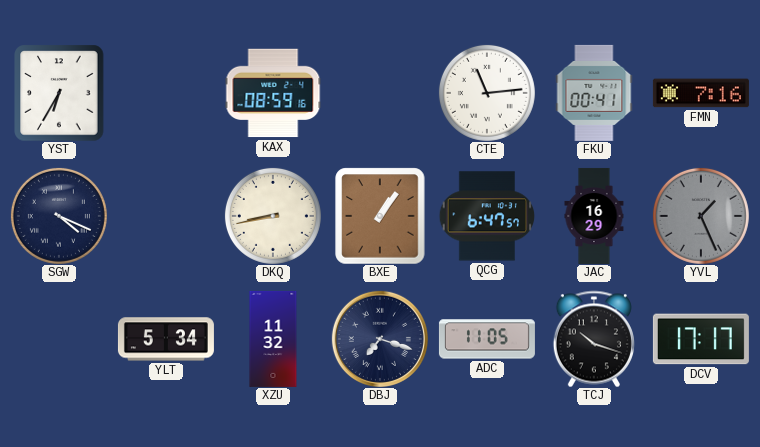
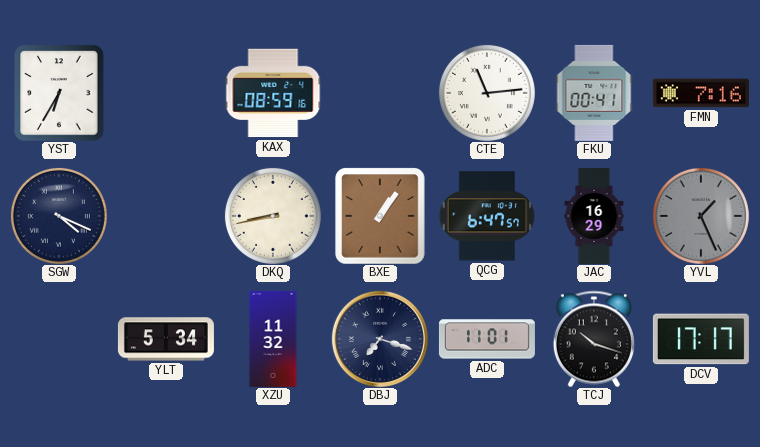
ADC: 11:05 -> 11:01
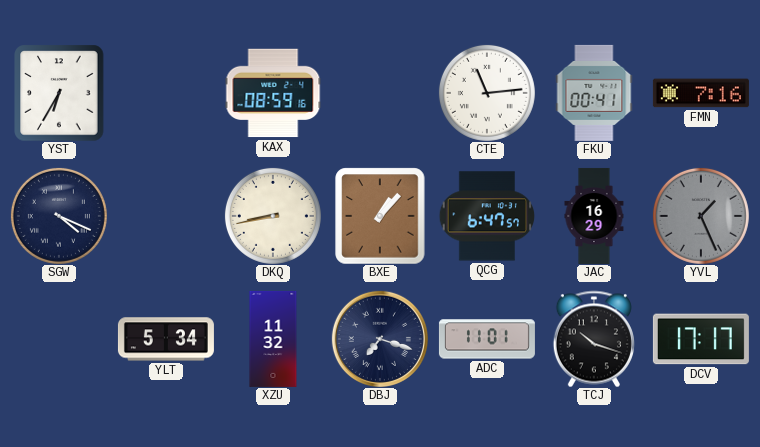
BXE: 1:06 -> 1:07
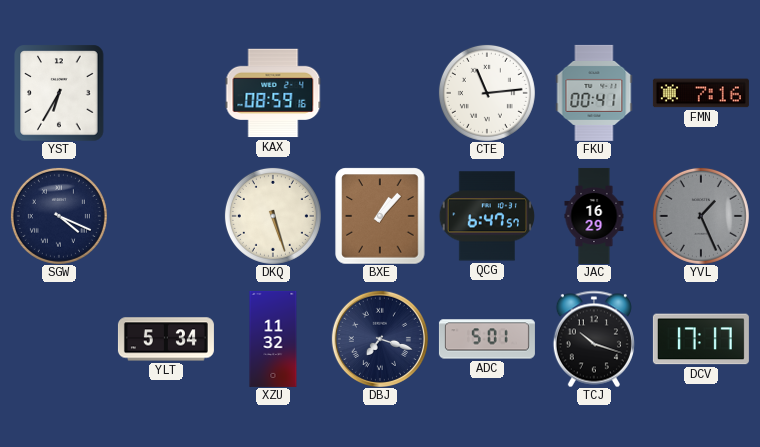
DKQ: 8:43 -> 5:27
ADC: 11:01 -> 5:01
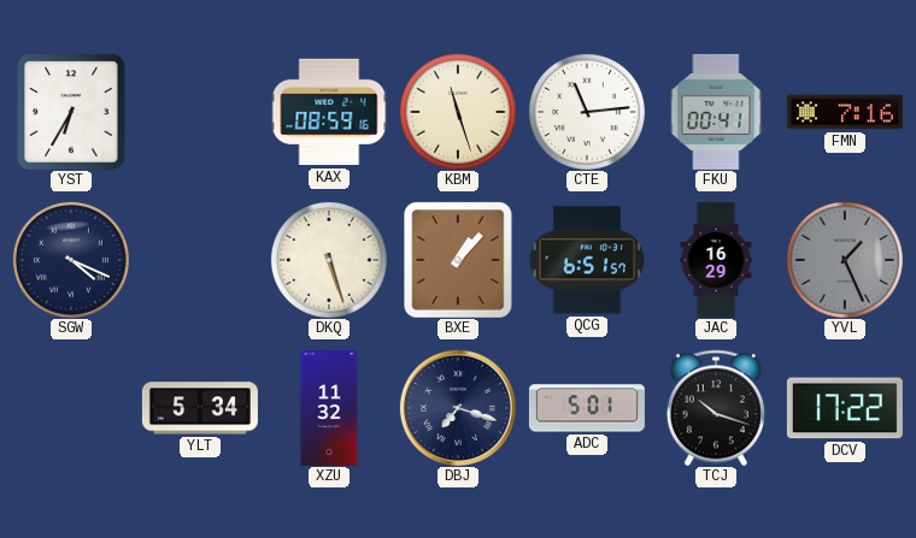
KBM: none -> 11:27
QCG: 6:47 -> 6:51
DCV: 17:17 -> 17:22
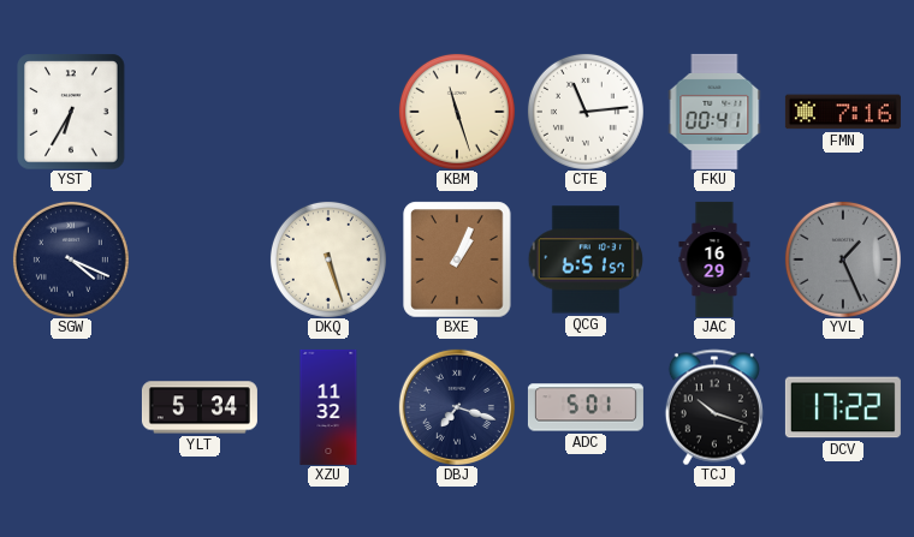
KAX: 08:59 -> none
BXE: 1:07 -> 1:04
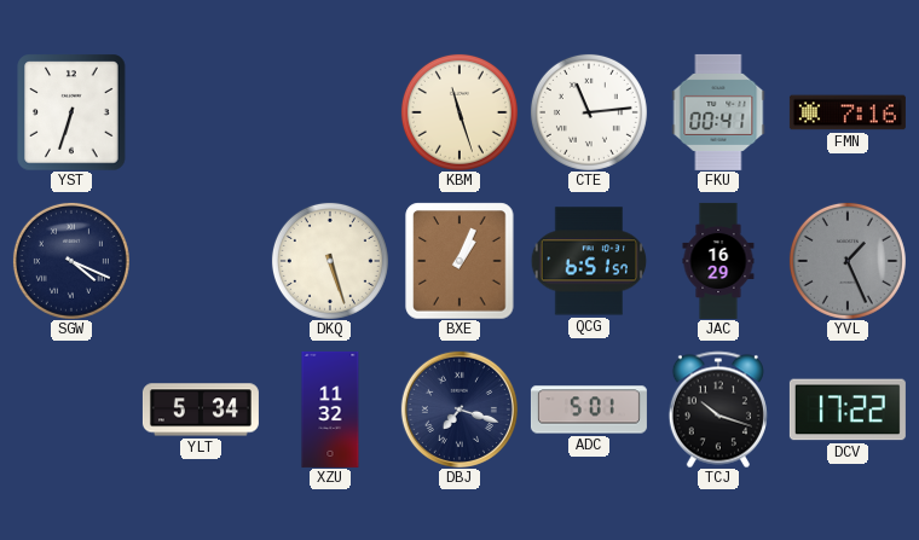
YST: 6:35 -> 6:33
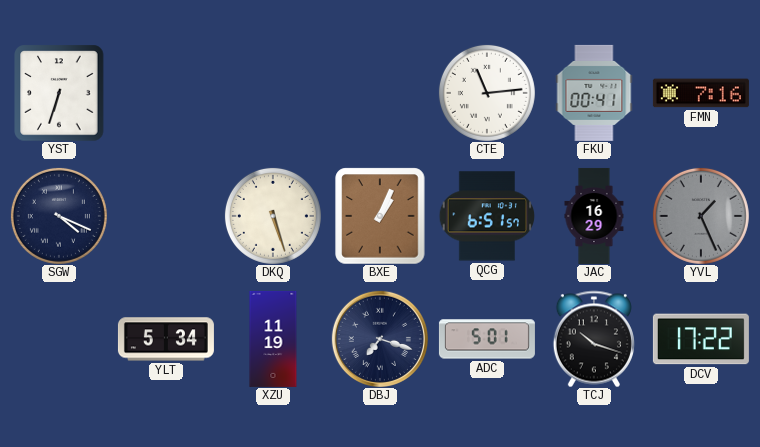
KBM: 11:27 -> none
XZU: 11:32 -> 11:19
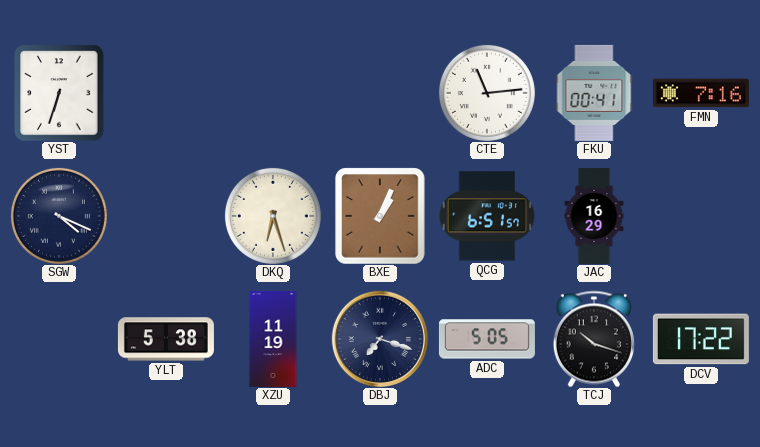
DKQ: 5:27 -> 6:27
YVL: 1:26 -> none
YLT: 5:34 -> 5:38
ADC: 5:01 -> 5:05
